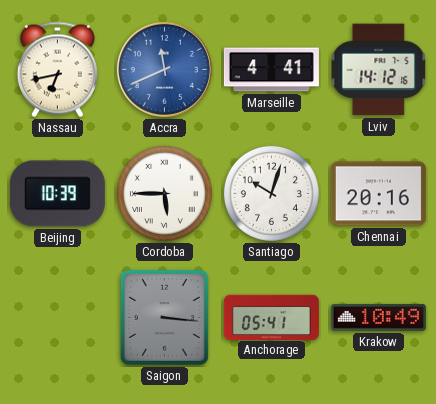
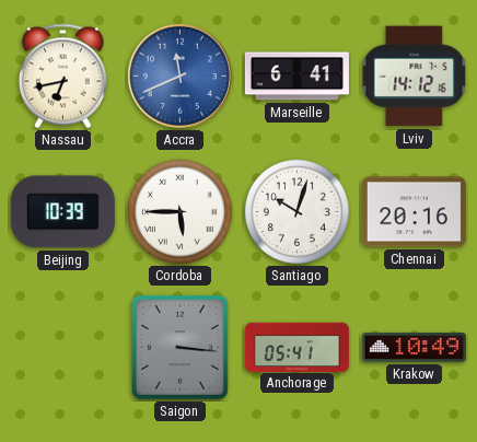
Marseille: 4:41 -> 6:41
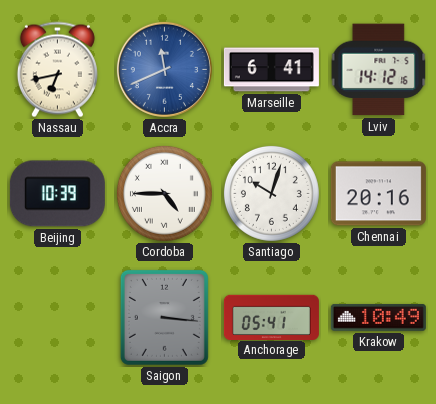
Cordoba: 5:45 -> 4:45
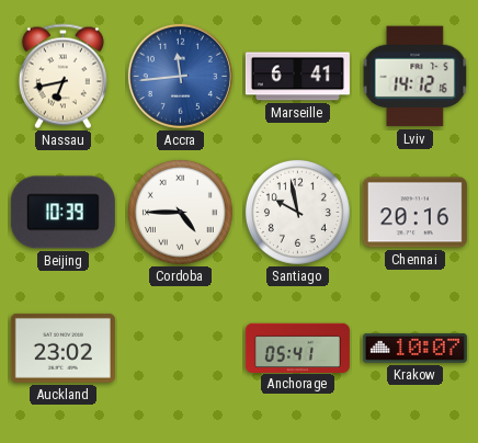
Accra: 11:41 -> 11:44
Santiago: 10:03 -> 9:58
Auckland: none -> 23:02
Saigon: 3:16 -> none
Krakow: 10:49 -> 10:07
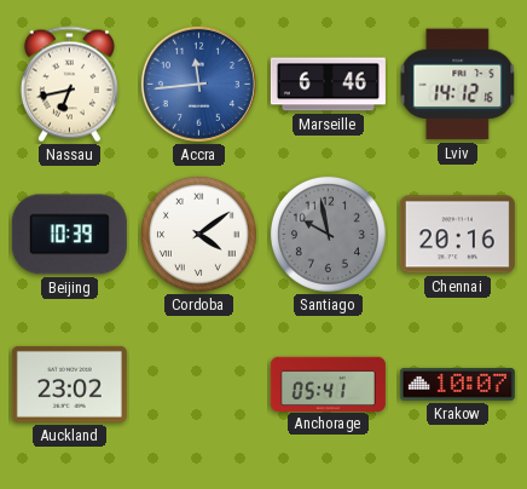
Marseille: 6:41 -> 6:46
Cordoba: 4:45 -> 4:09
Santiago dial: white -> grey
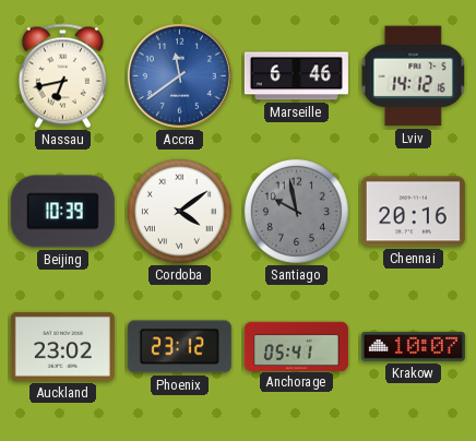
Accra: 11:44 -> 11:39
Phoenix: none -> 23:12
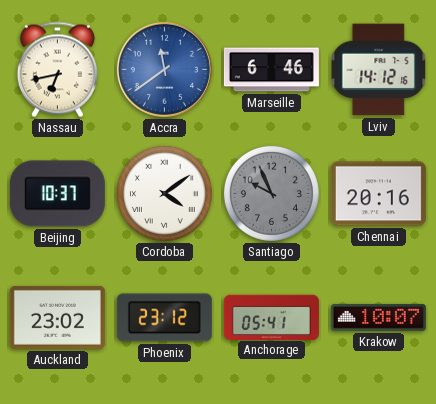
Beijing: 10:39 -> 10:37
Santiago: 9:58 -> 9:56
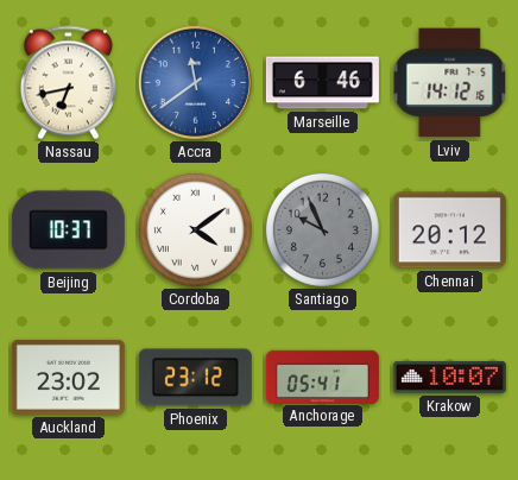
Chennai: 20:16 -> 20:12
